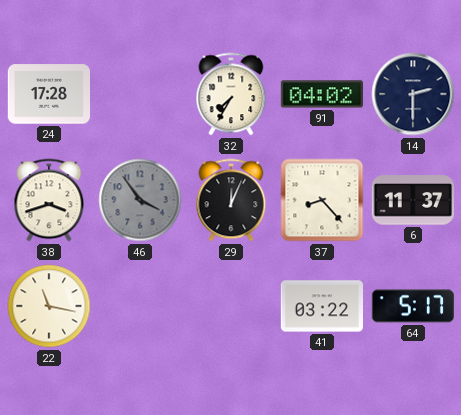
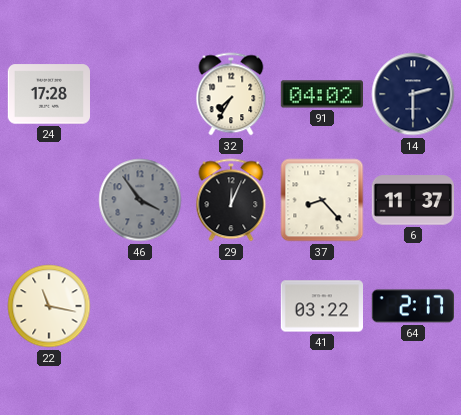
38: 3:42 -> none
64: 5:17 -> 2:17
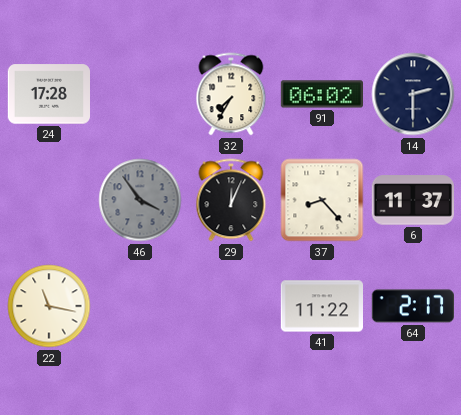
91: 04:02 -> 06:02
41: 03:22 -> 11:22
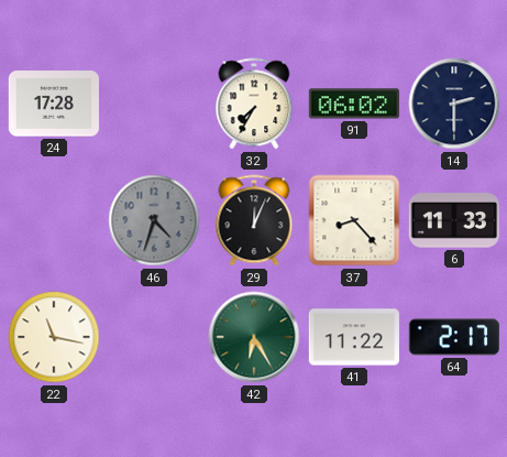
46: 3:54 -> 4:33
6: 11:37 -> 11:33
42: none -> 6:25
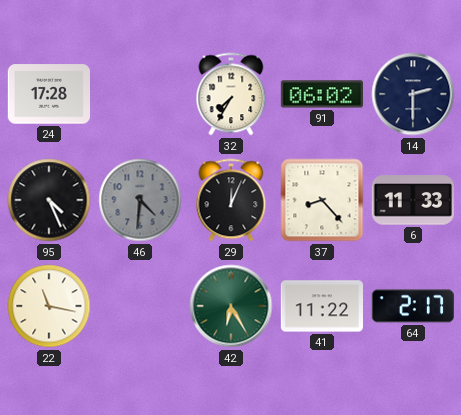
95: none -> 4:26
46: 4:33 -> 4:31
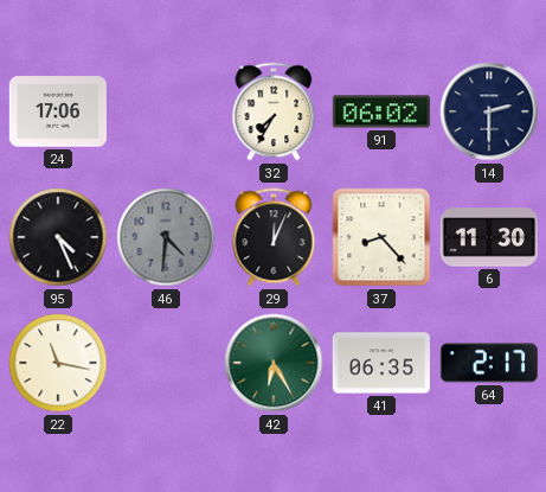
24: 17:28 -> 17:06
6: 11:33 -> 11:30
41: 11:22 -> 06:35
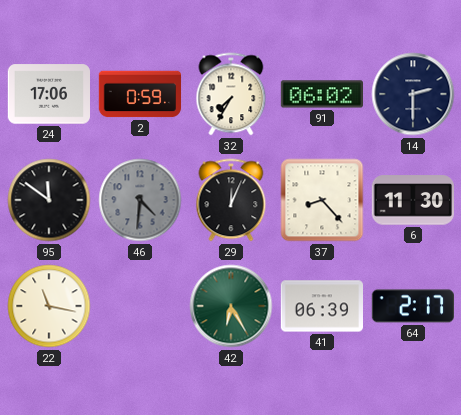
2: none -> 0:59
95: 4:26 -> 11:51
41: 06:35 -> 06:39
